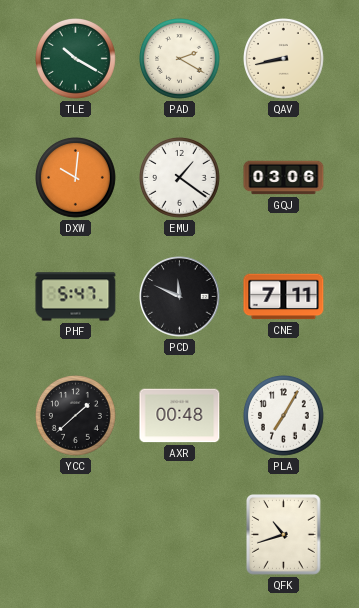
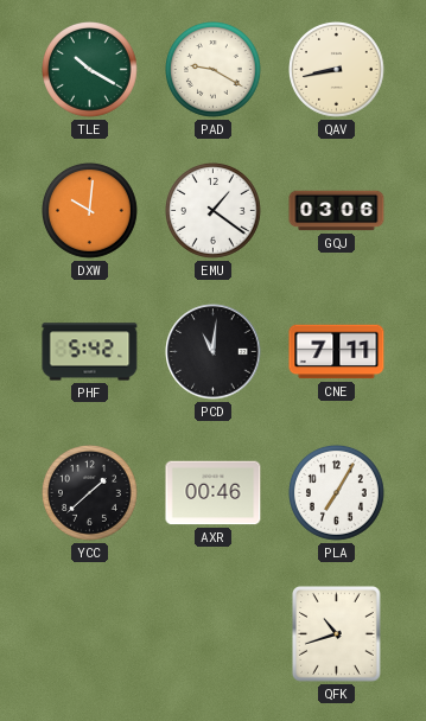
PAD: 2:20 -> 9:20
PHF: 5:47 -> 5:42
PCD: 11:49 -> 11:01
AXR: 00:48 -> 00:46
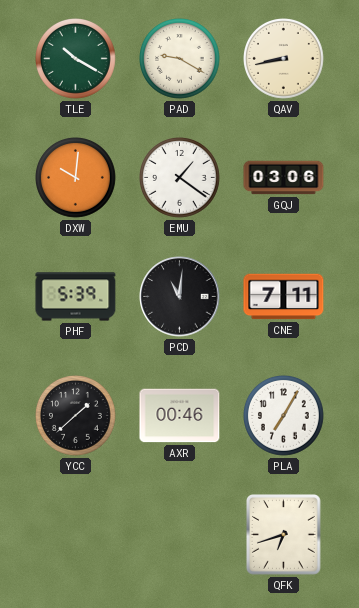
PHF: 5:42 -> 5:39
QFK: 10:42 -> 6:42
